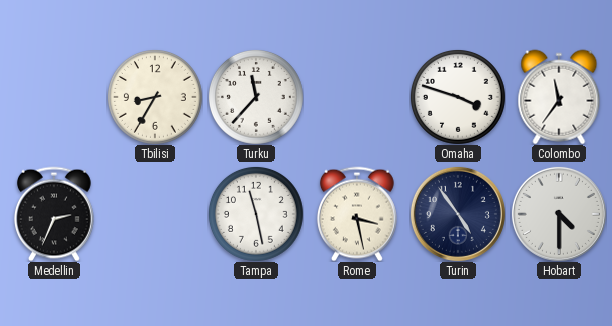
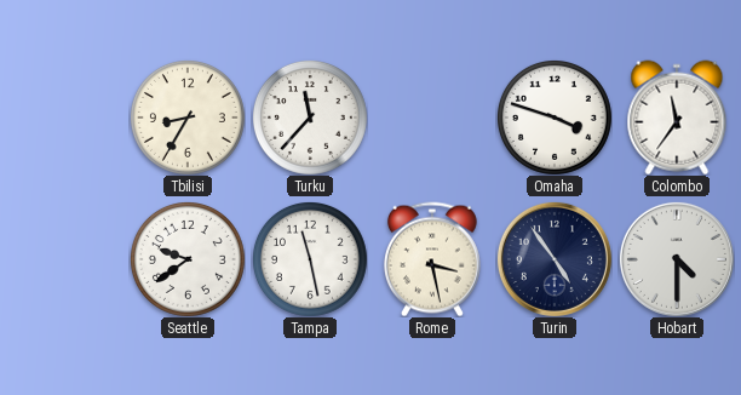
Medellin: 2:34 -> none
Seattle: none -> 9:39
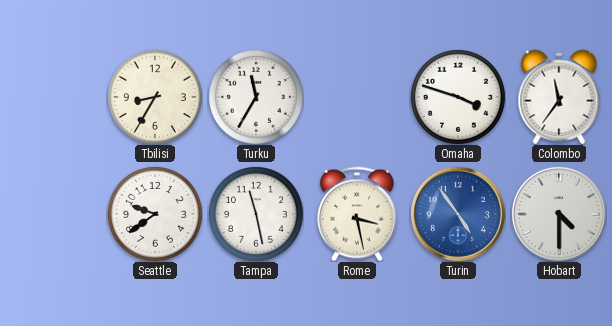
Turku: 11:37 -> 11:35
Turin dial: navy -> blue
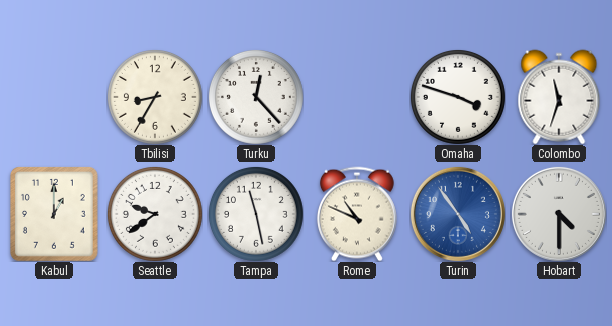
Turku: 11:35 -> 12:23
Colombo: 11:36 -> 11:33
Kabul: none -> 1:00
Rome: 3:28 -> 10:49
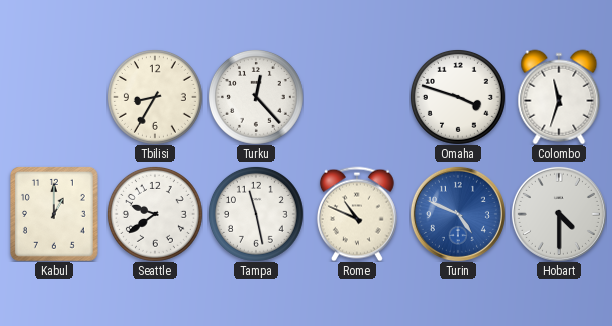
Turin: 4:54 -> 4:49
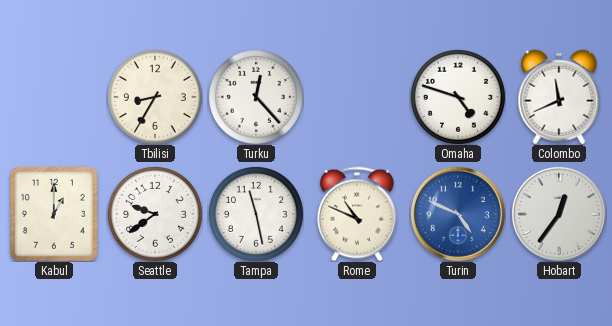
Omaha: 3:48 -> 4:48
Colombo: 11:33 -> 11:41
Hobart: 4:30 -> 12:36
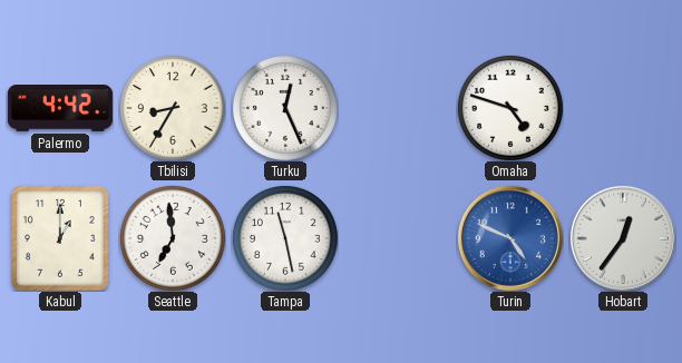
Palermo: none -> 4:42
Turku: 12:23 -> 12:26
Colombo: 11:41 -> none
Seattle: 9:39 -> 6:59
Rome: 10:49 -> none
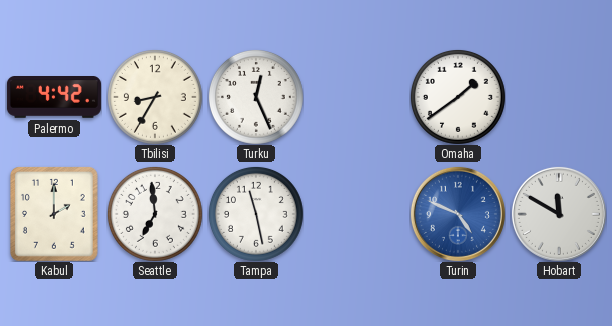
Omaha: 4:48 -> 1:39
Kabul: 1:00 -> 2:00
Hobart: 12:36 -> 11:50
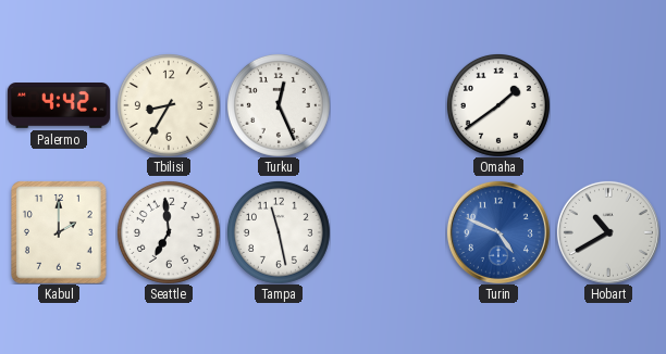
Hobart: 11:50 -> 10:40
